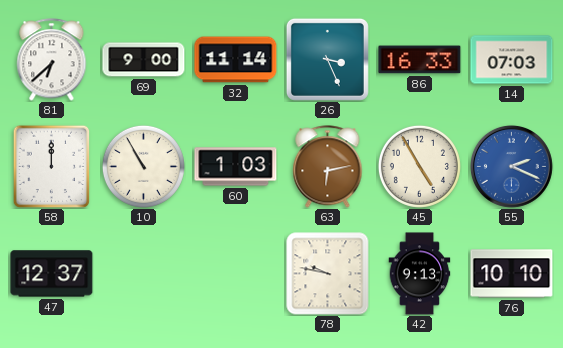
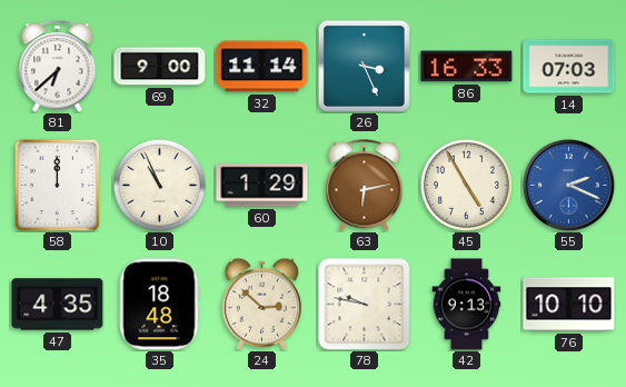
10: 10:55 -> 10:56
60: 1:03 -> 1:29
47: 12:37 -> 4:35
35: none -> 18:48
24: none -> 2:52
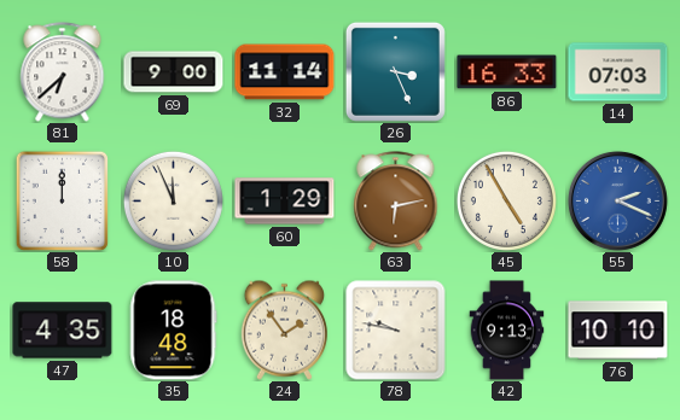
10: 10:56 -> 11:56
24: 2:52 -> 1:54
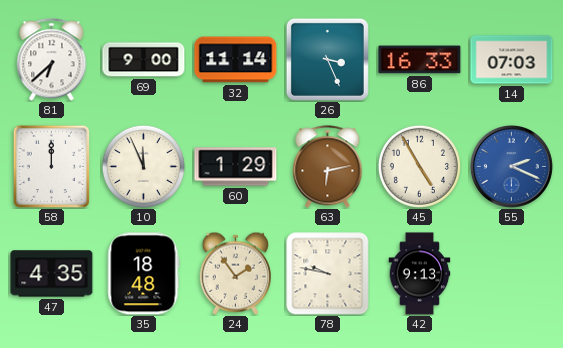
76: 10:10 -> none
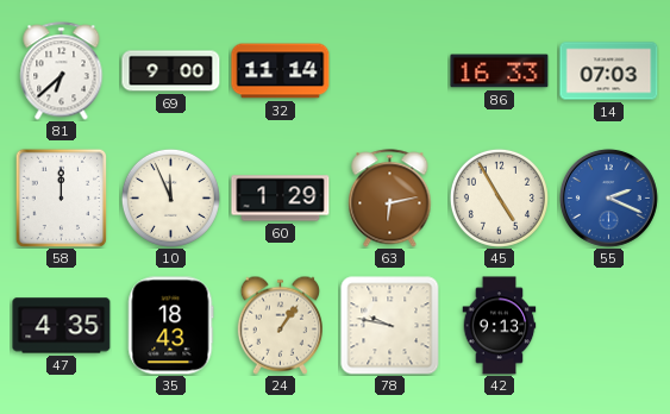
26: 3:26 -> none
35: 18:48 -> 18:43
24: 1:54 -> 1:06
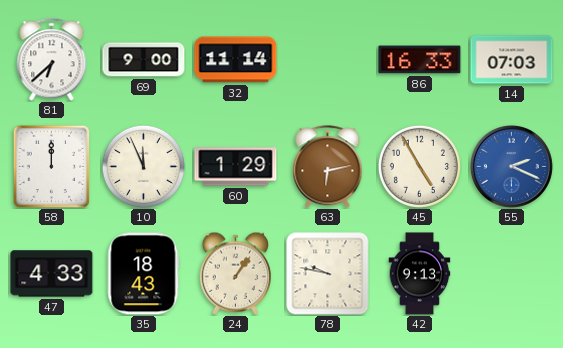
47: 4:35 -> 4:33
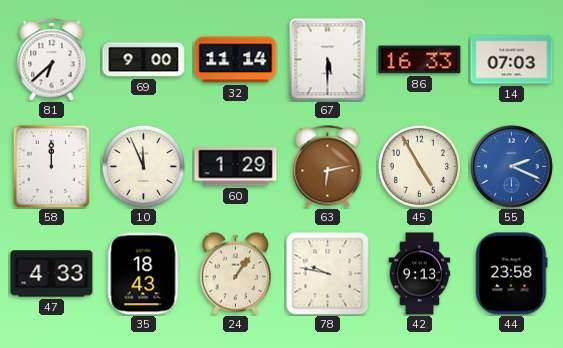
67: none -> 5:30
44: none -> 23:58
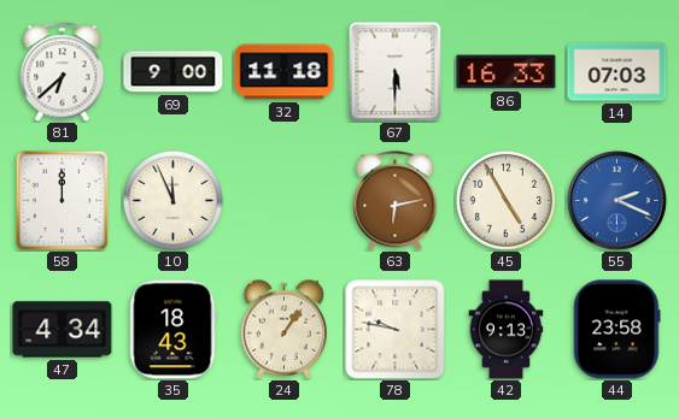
32: 11:14 -> 11:18
60: 1:29 -> none
47: 4:33 -> 4:34
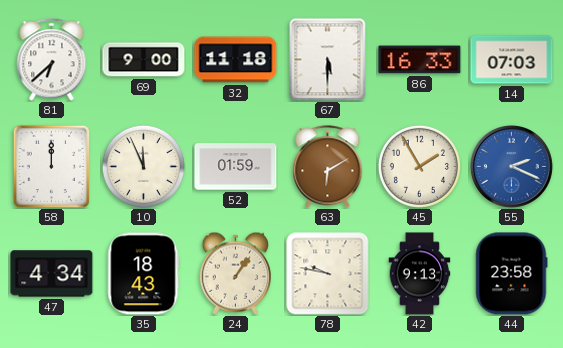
52: none -> 01:59
63: 6:13 -> 6:10
45: 4:55 -> 1:55
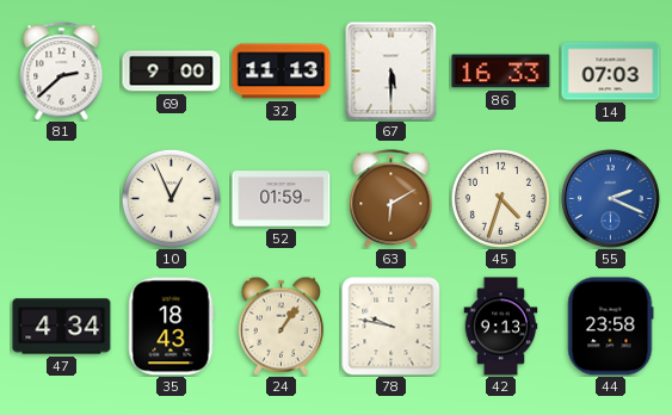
81: 6:38 -> 2:38
32: 11:18 -> 11:13
58: 12:00 -> none
10: 11:56 -> 12:56
45: 1:55 -> 4:33
